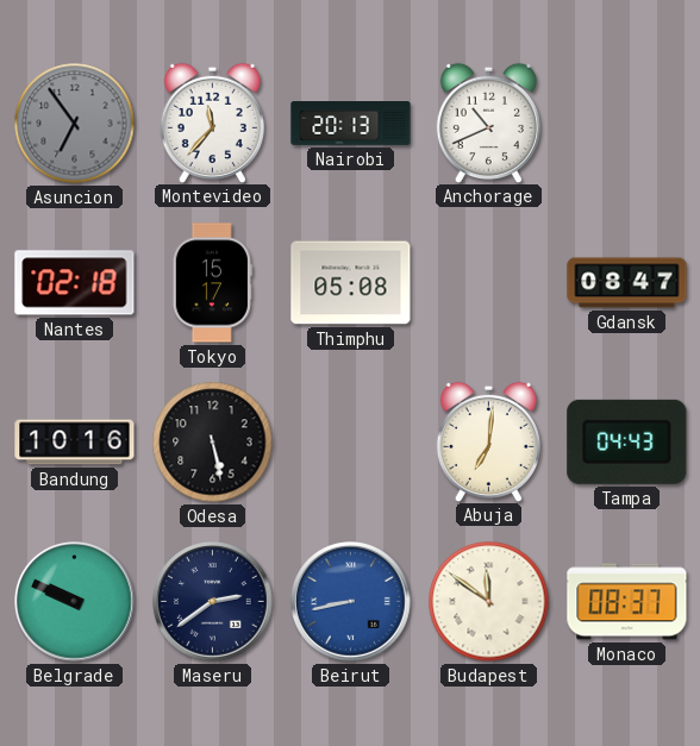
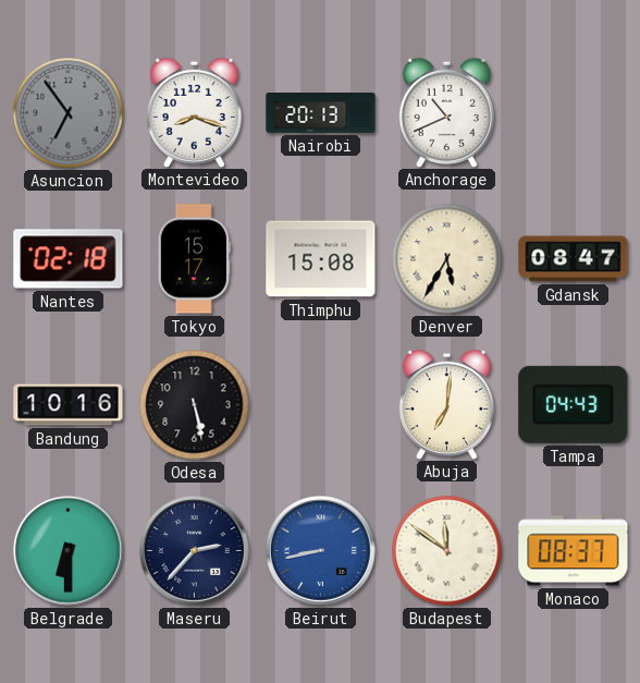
Montevideo: 11:37 -> 8:18
Thimphu: 05:08 -> 15:08
Denver: none -> 5:35
Belgrade: 9:49 -> 6:30
Maseru: 2:39 -> 2:37
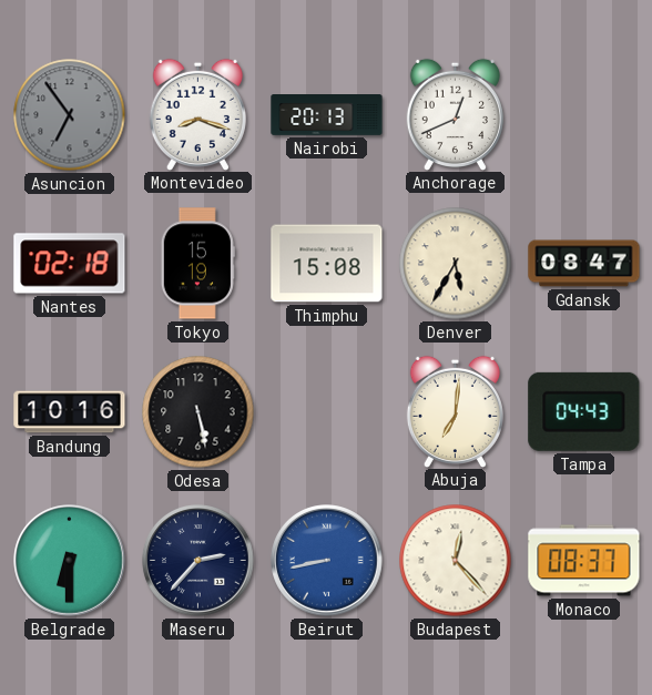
Anchorage: 10:41 -> 12:41
Tokyo: 15:17 -> 15:19
Budapest: 11:51 -> 12:23
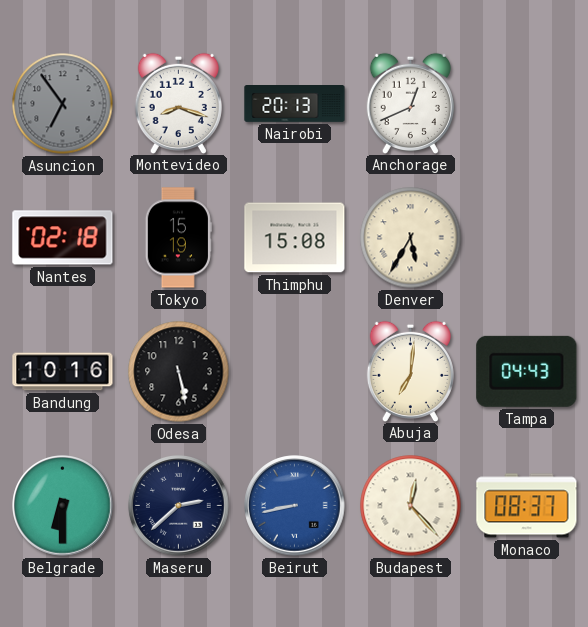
Gdansk: 08:47 -> none
Maseru: 2:37 -> 2:38
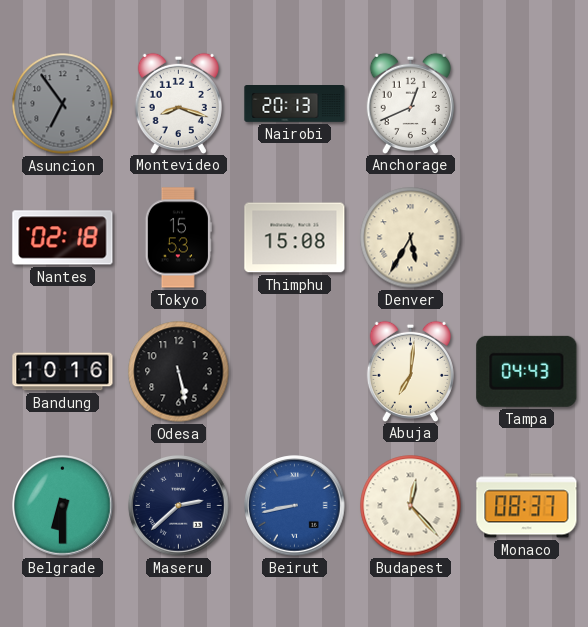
Tokyo: 15:19 -> 15:53
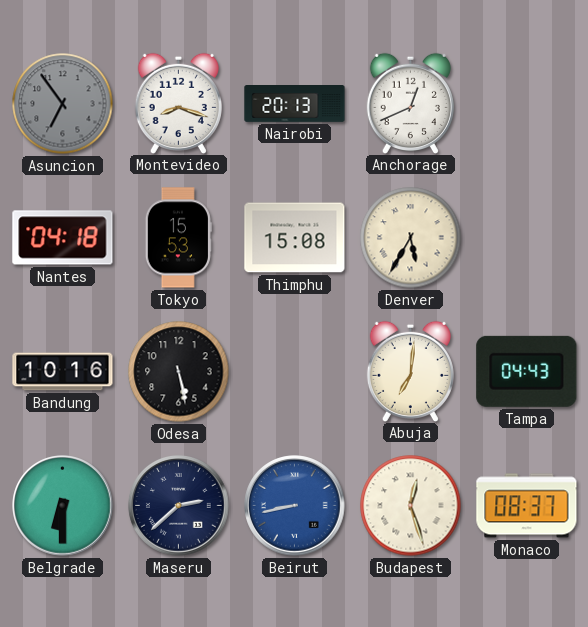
Nantes: 02:18 -> 04:18
Budapest: 12:23 -> 12:27
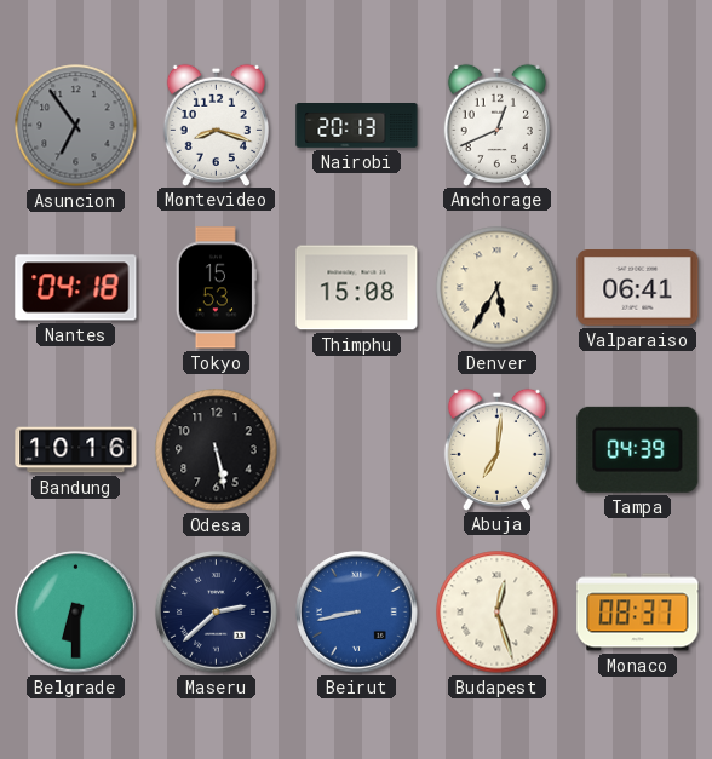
Valparaiso: none -> 06:41
Tampa: 04:43 -> 04:39
